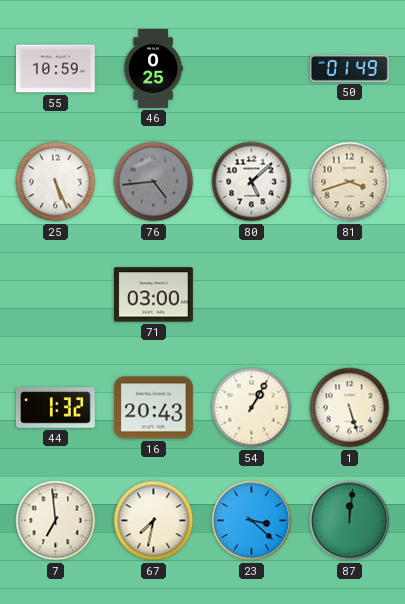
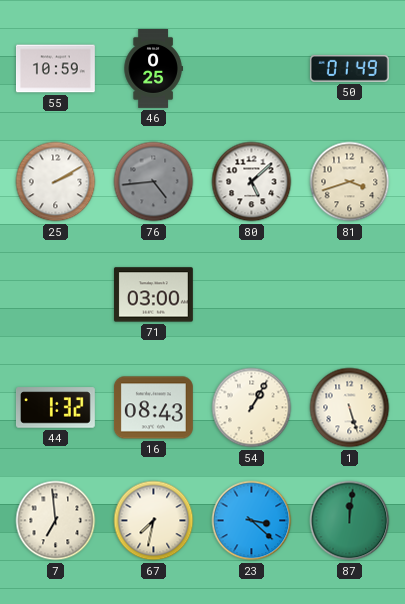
25: 5:26 -> 2:10
16: 20:43 -> 08:43
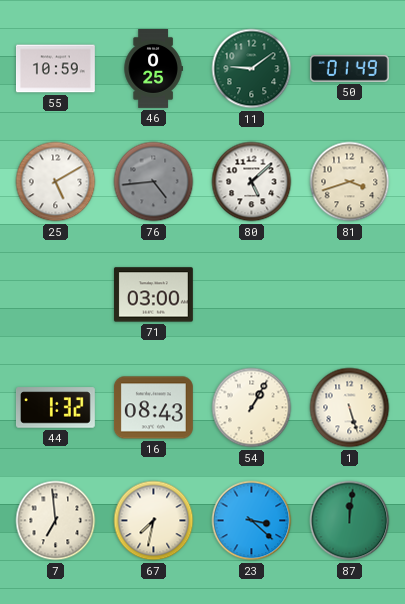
11: none -> 9:09
25: 2:10 -> 5:10
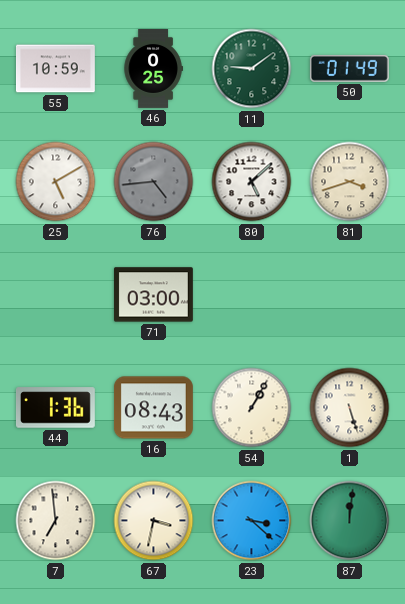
44: 1:32 -> 1:36
67: 7:32 -> 3:32
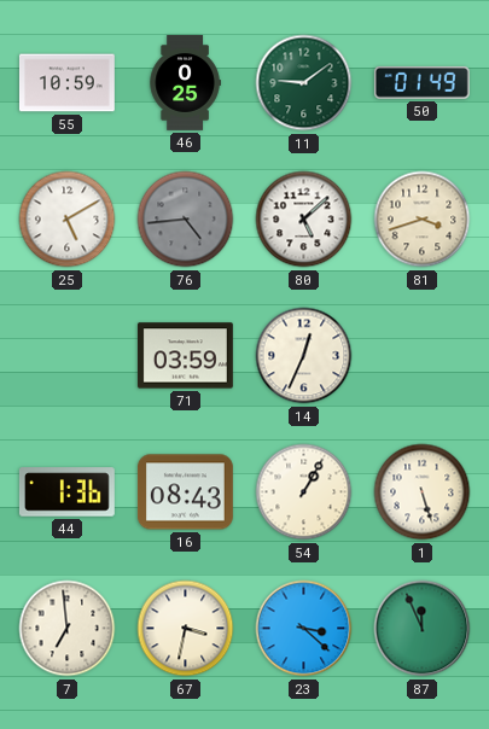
71: 03:00 -> 03:59
14: none -> 12:34
87: 12:01 -> 11:56
